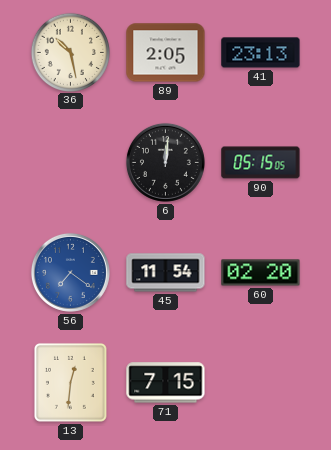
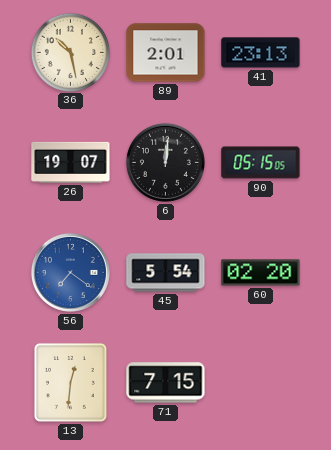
89: 2:05 -> 2:01
26: none -> 19:07
45: 11:54 -> 5:54
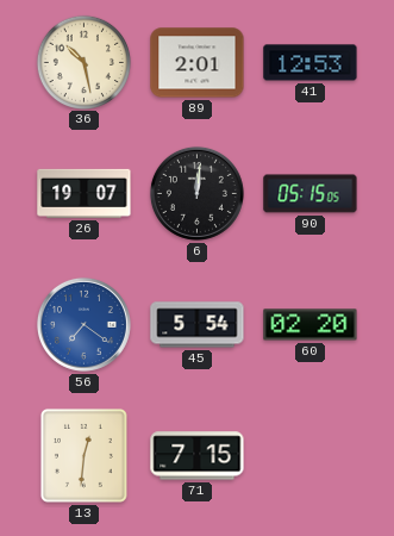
41: 23:13 -> 12:53
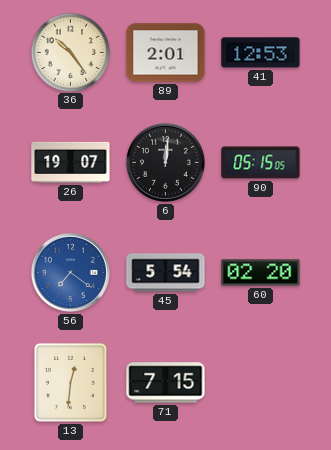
36: 10:28 -> 10:24
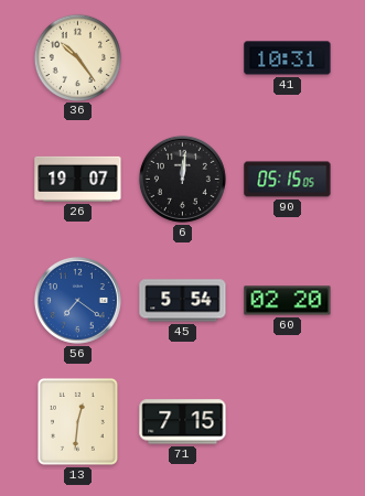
89: 2:01 -> none
41: 12:53 -> 10:31
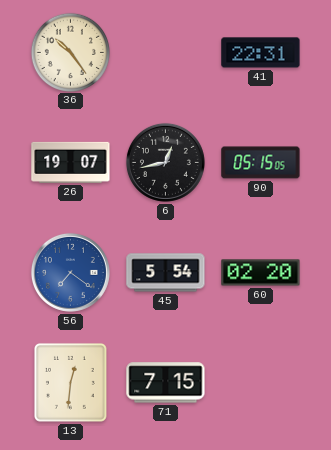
41: 10:31 -> 22:31
6: 12:01 -> 12:43
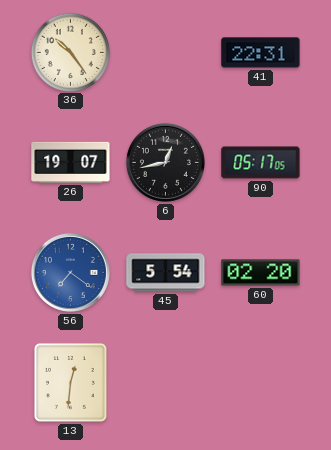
90: 05:15 -> 05:17
71: 7:15 -> none
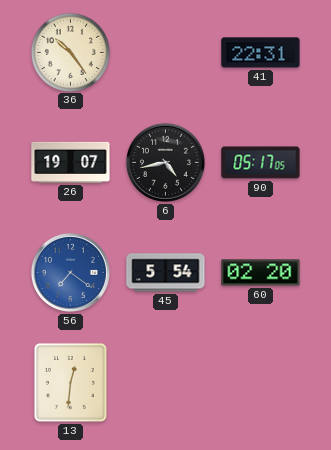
6: 12:43 -> 4:43
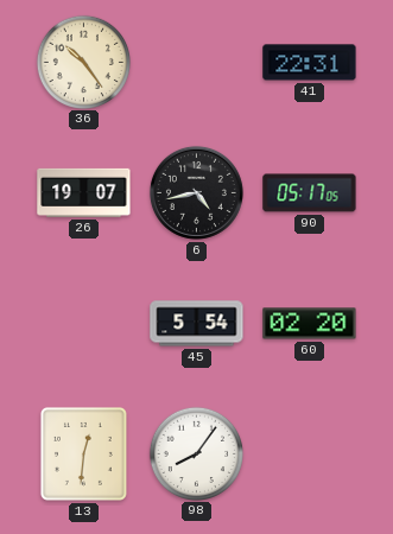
56: 7:21 -> none
98: none -> 8:06
